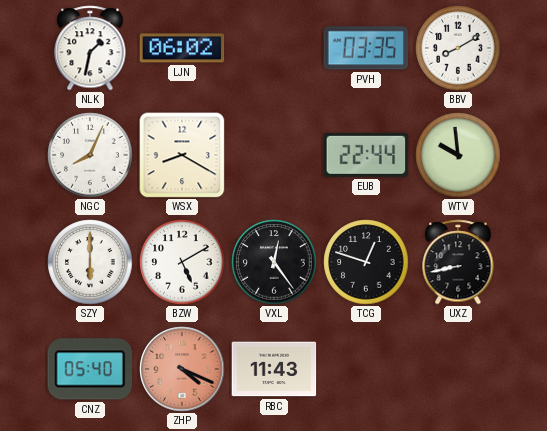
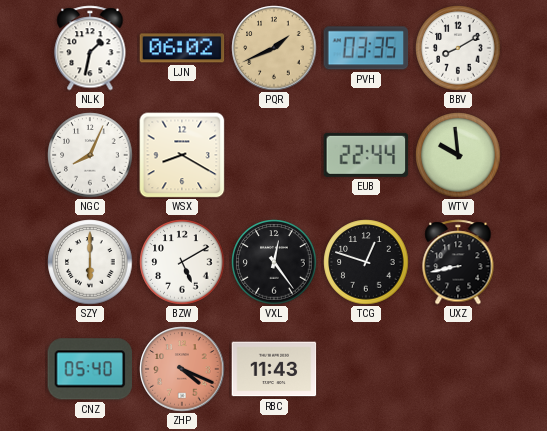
PQR: none -> 1:41
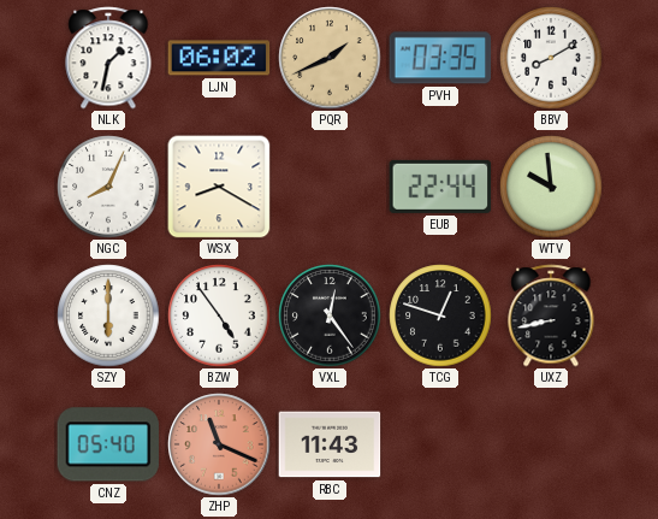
BZW: 5:10 -> 4:54
ZHP: 4:19 -> 11:19
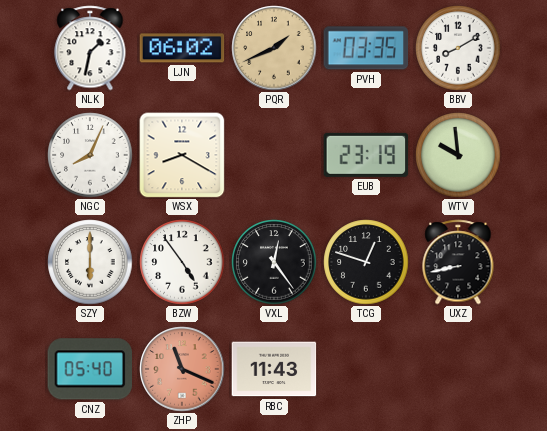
EUB: 22:44 -> 23:19
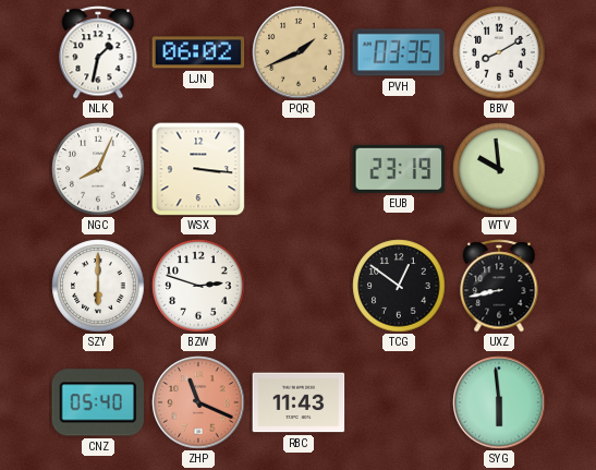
WSX: 8:20 -> 3:16
BZW: 4:54 -> 2:48
VXL: 12:24 -> none
TCG: 12:48 -> 12:51
SYG: none -> 5:59
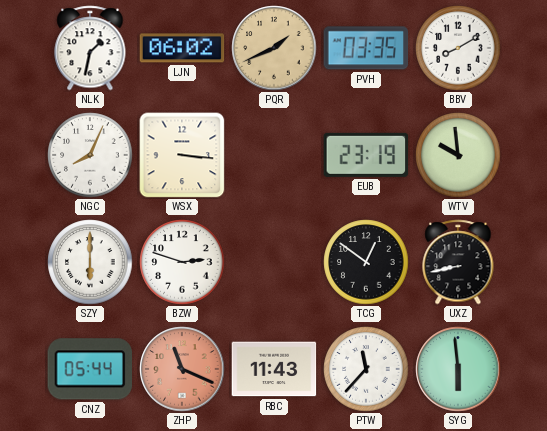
CNZ: 05:40 -> 05:44
PTW: none -> 11:37
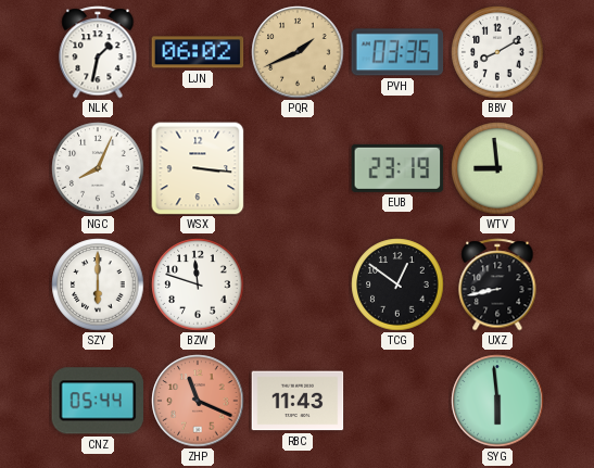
WTV: 9:59 -> 8:59
BZW: 2:48 -> 11:48
PTW: 11:37 -> none
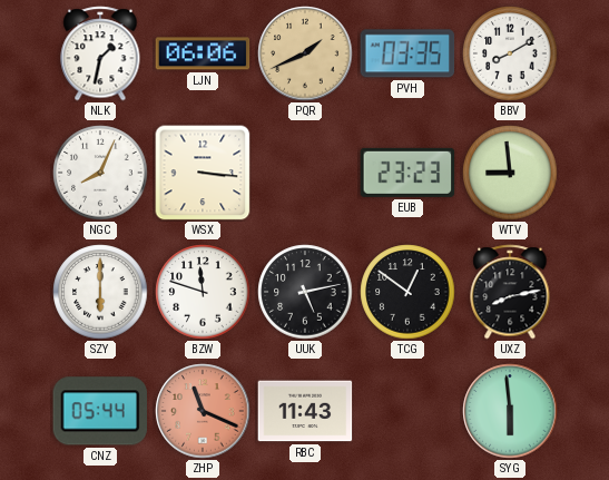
LJN: 06:02 -> 06:06
EUB: 23:19 -> 23:23
UUK: none -> 5:13
UXZ: 8:43 -> 8:13
